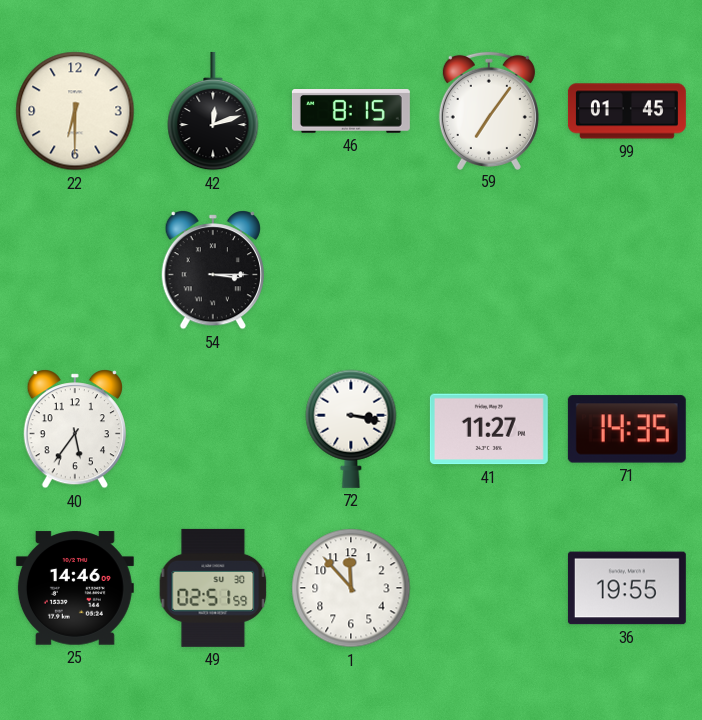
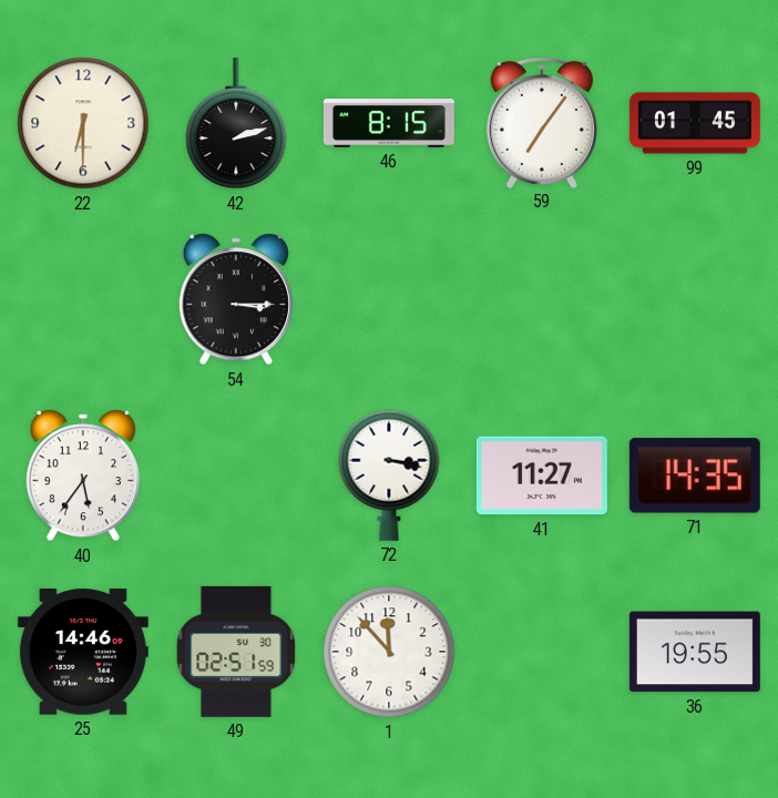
42: 12:12 -> 2:12
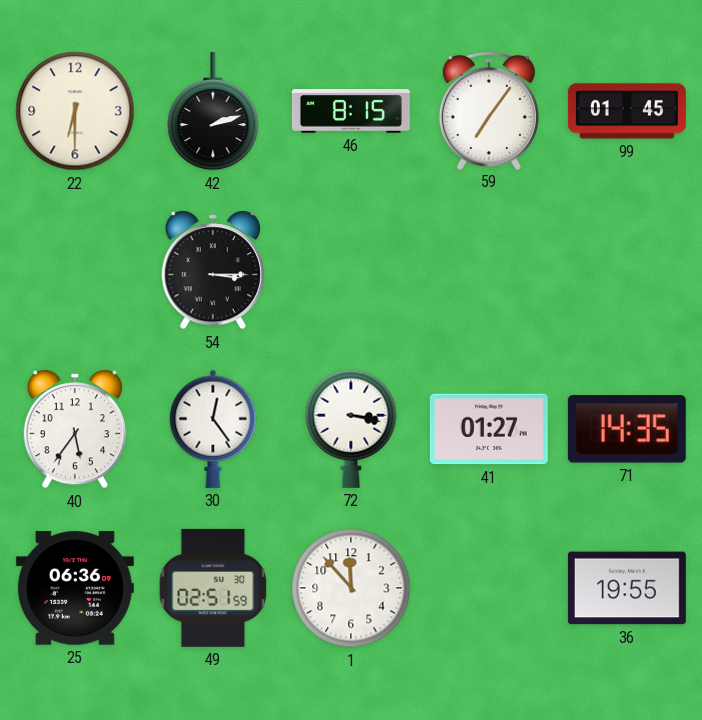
30: none -> 12:24
41: 11:27 -> 01:27
25: 14:46 -> 06:36
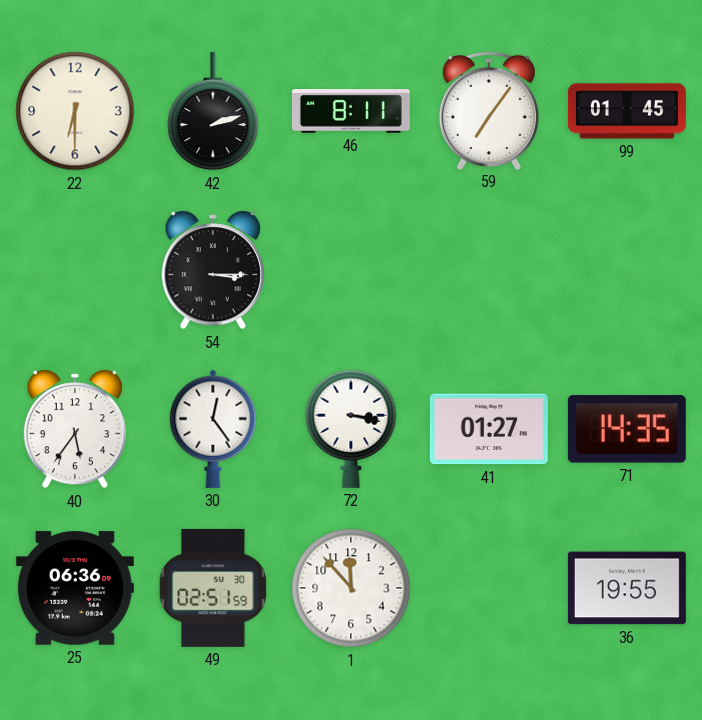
46: 8:15 -> 8:11
